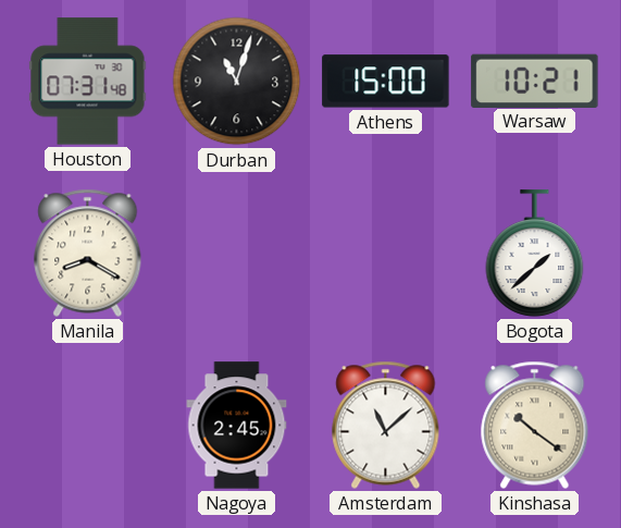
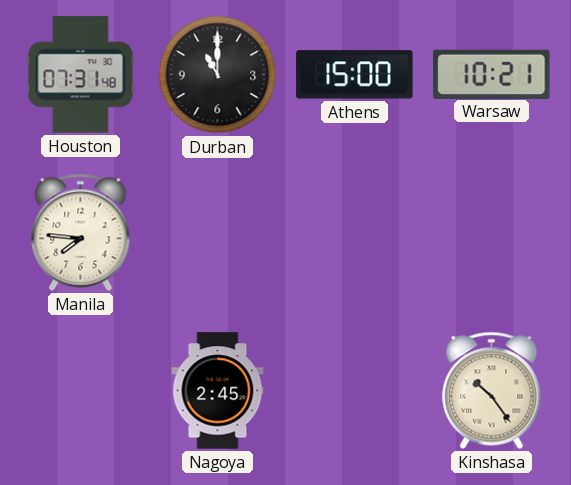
Durban: 11:03 -> 11:00
Manila: 8:20 -> 7:46
Bogota: 1:38 -> none
Amsterdam: 11:08 -> none
Kinshasa: 10:21 -> 10:24
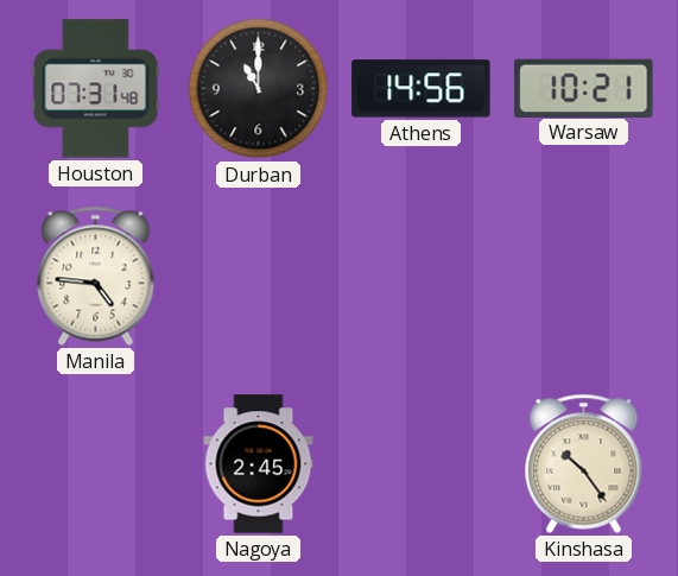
Athens: 15:00 -> 14:56
Manila: 7:46 -> 4:46
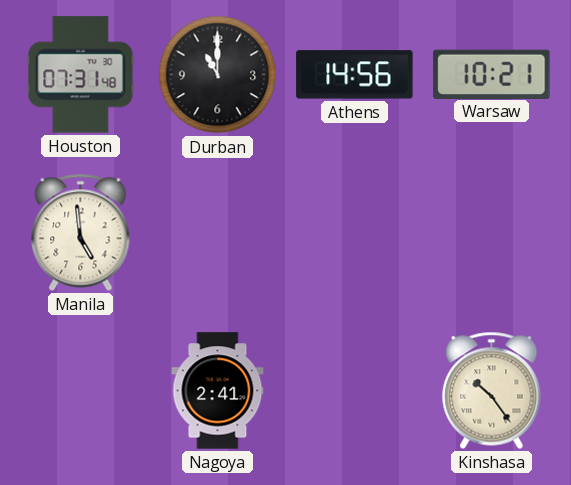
Manila: 4:46 -> 4:59
Nagoya: 2:45 -> 2:41
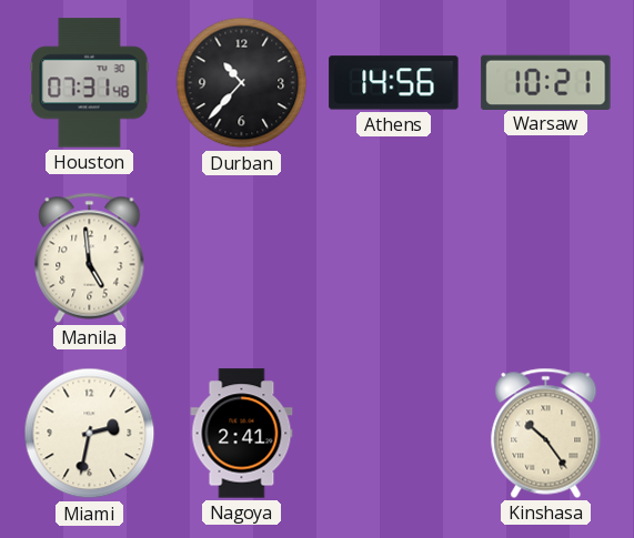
Durban: 11:00 -> 10:37
Miami: none -> 2:32
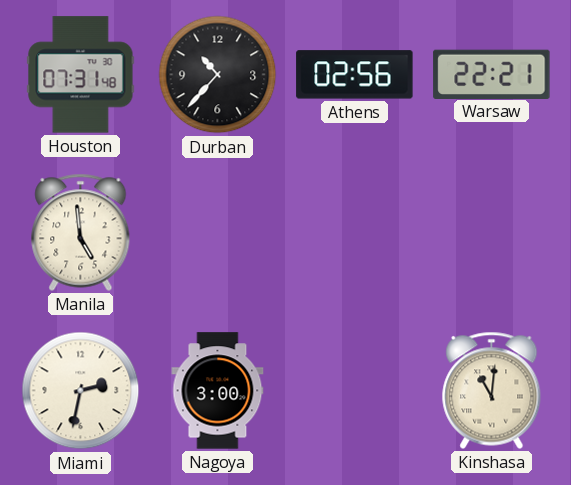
Athens: 14:56 -> 02:56
Warsaw: 10:21 -> 22:21
Nagoya: 2:41 -> 3:00
Kinshasa: 10:24 -> 11:01
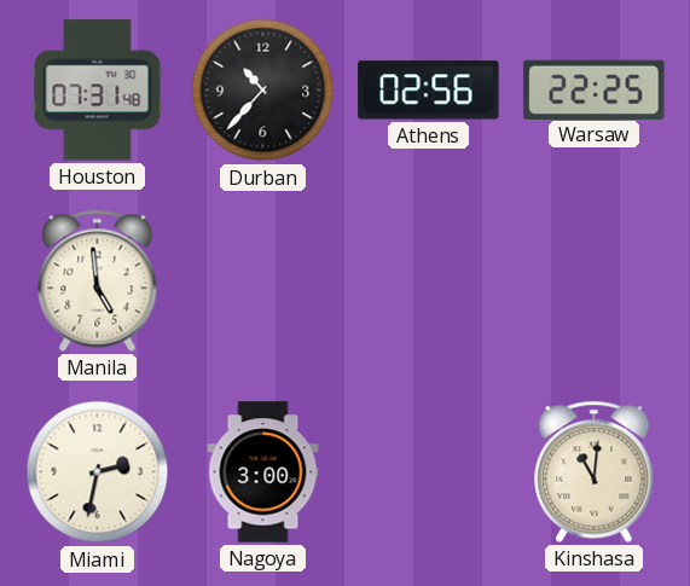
Warsaw: 22:21 -> 22:25
